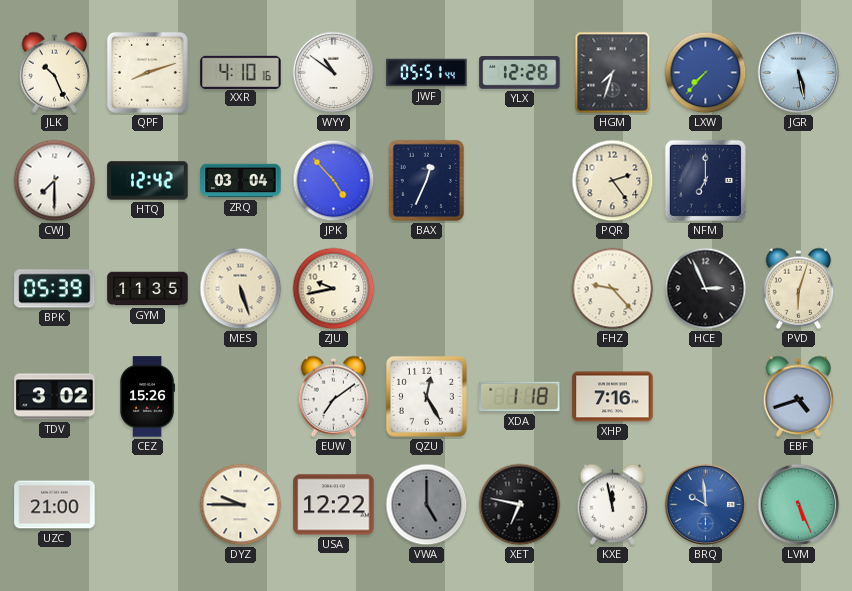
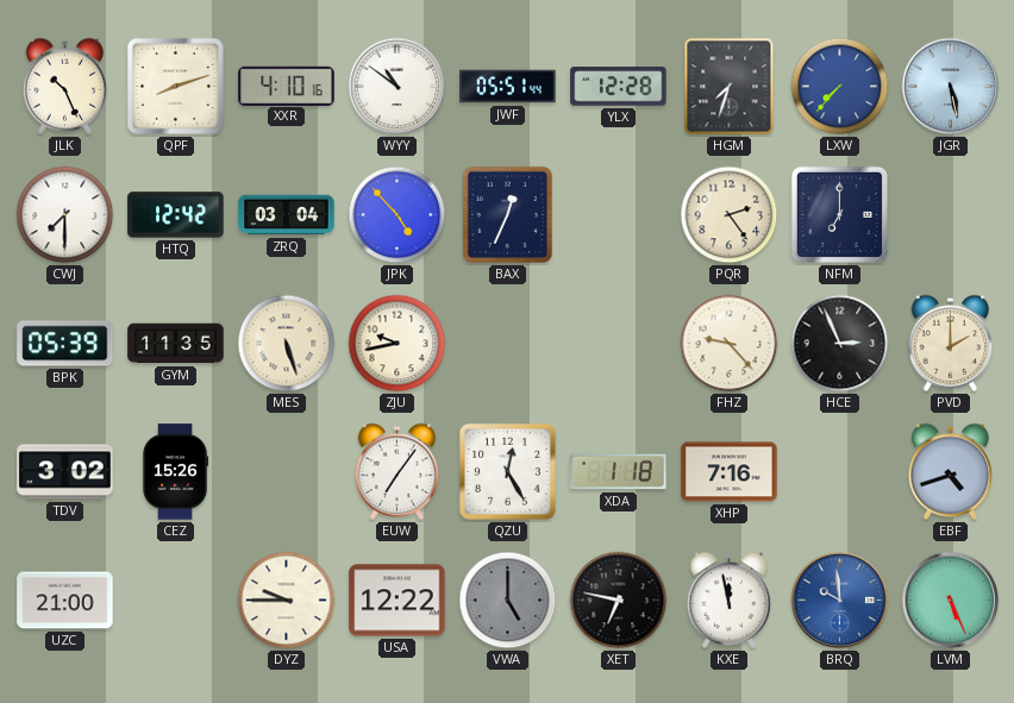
PVD: 6:03 -> 2:00
EUW: 7:09 -> 7:06
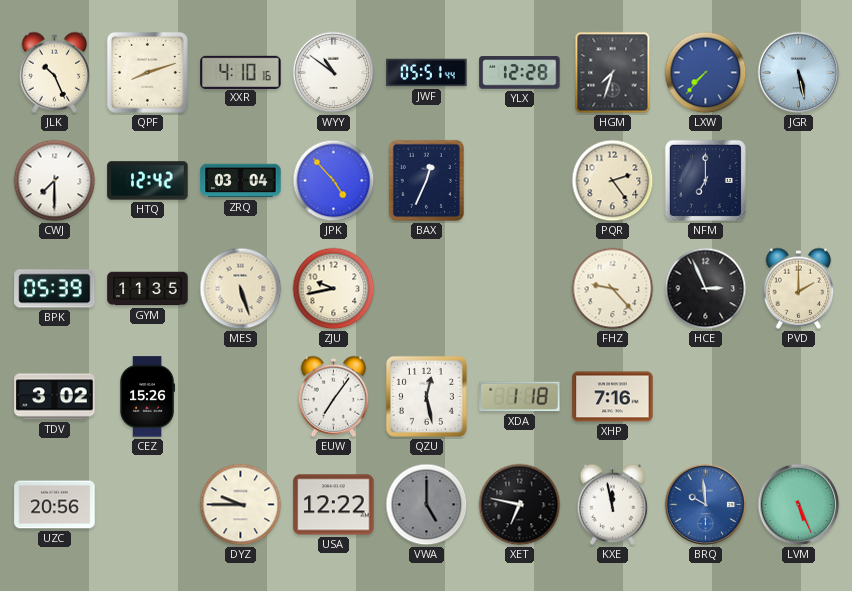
QZU: 12:25 -> 12:28
EBF: 4:42 -> none
UZC: 21:00 -> 20:56
